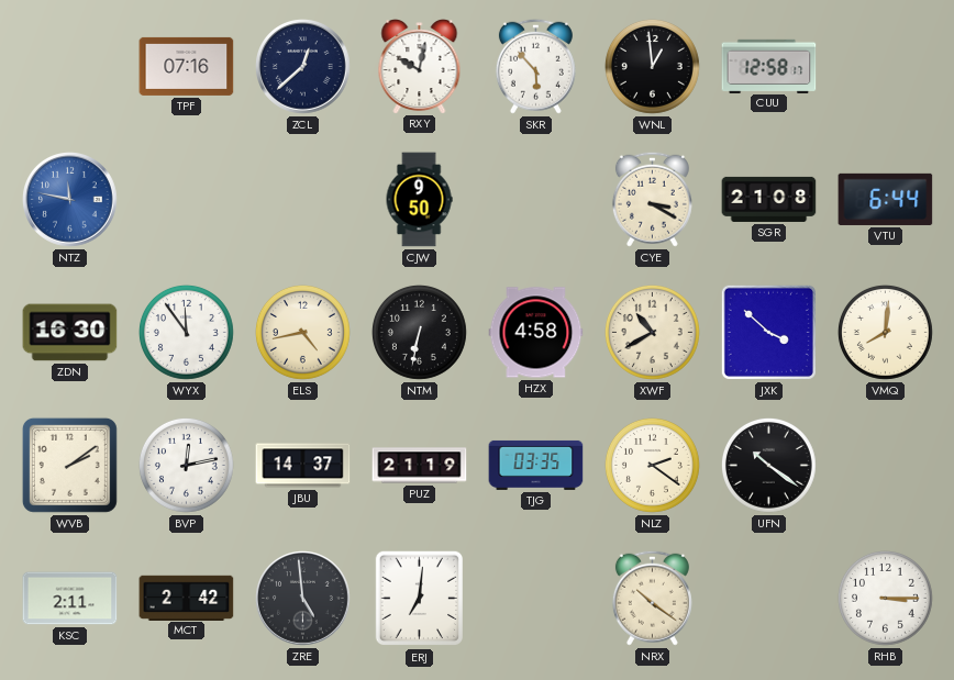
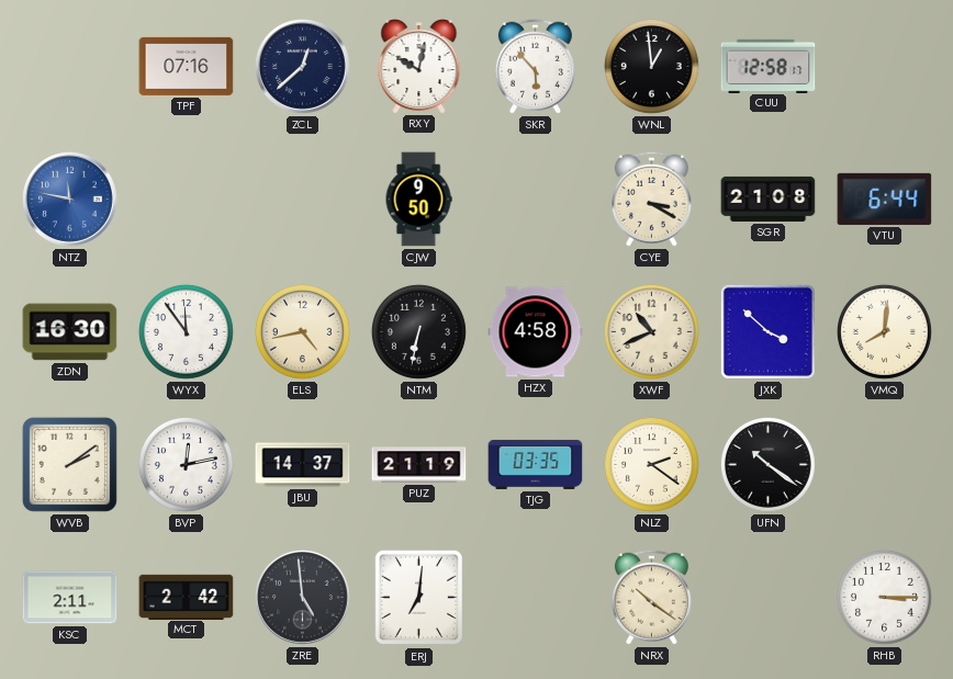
XWF: 10:40 -> 10:41
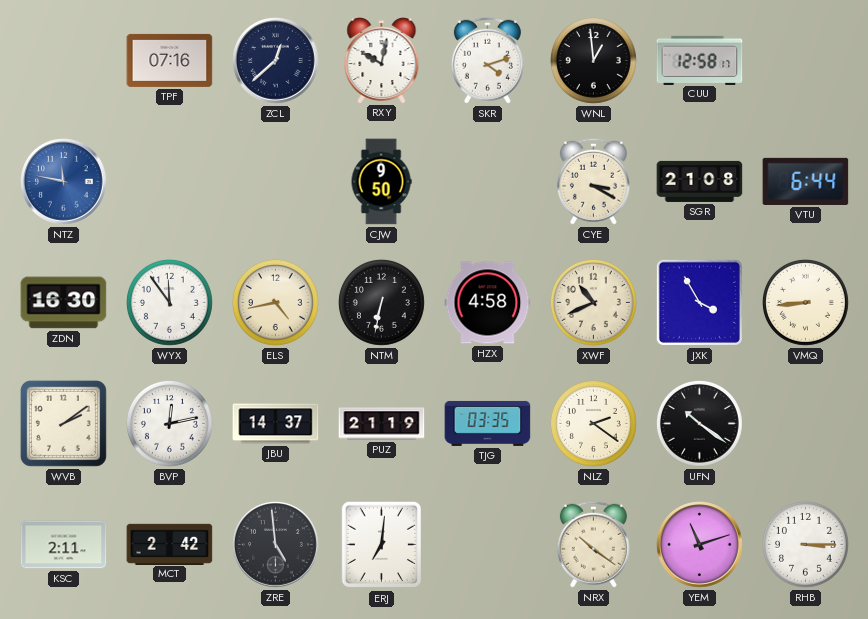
SKR: 5:53 -> 4:12
JXK: 3:52 -> 3:55
VMQ: 8:01 -> 8:44
YEM: none -> 11:12
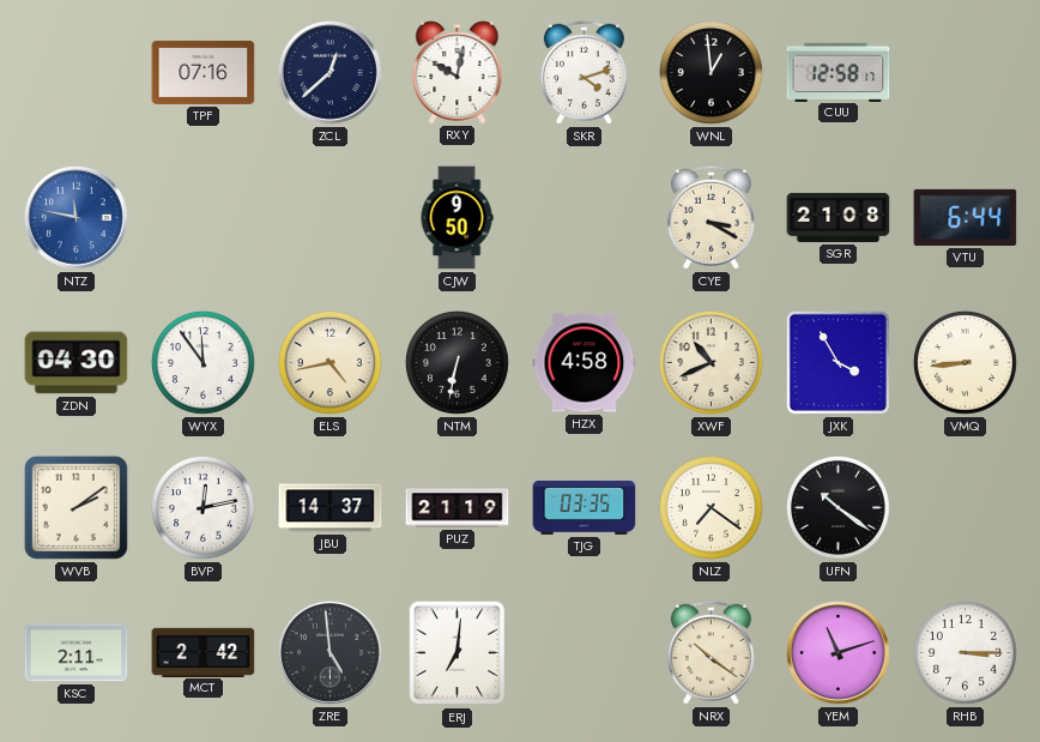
ZDN: 16:30 -> 04:30
NLZ: 2:21 -> 7:21
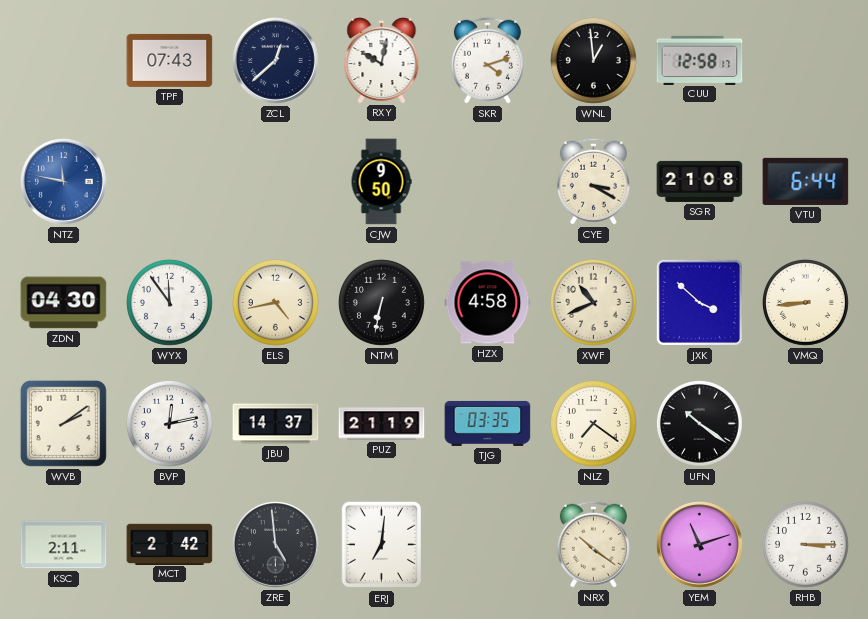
TPF: 07:16 -> 07:43
JXK: 3:55 -> 3:52
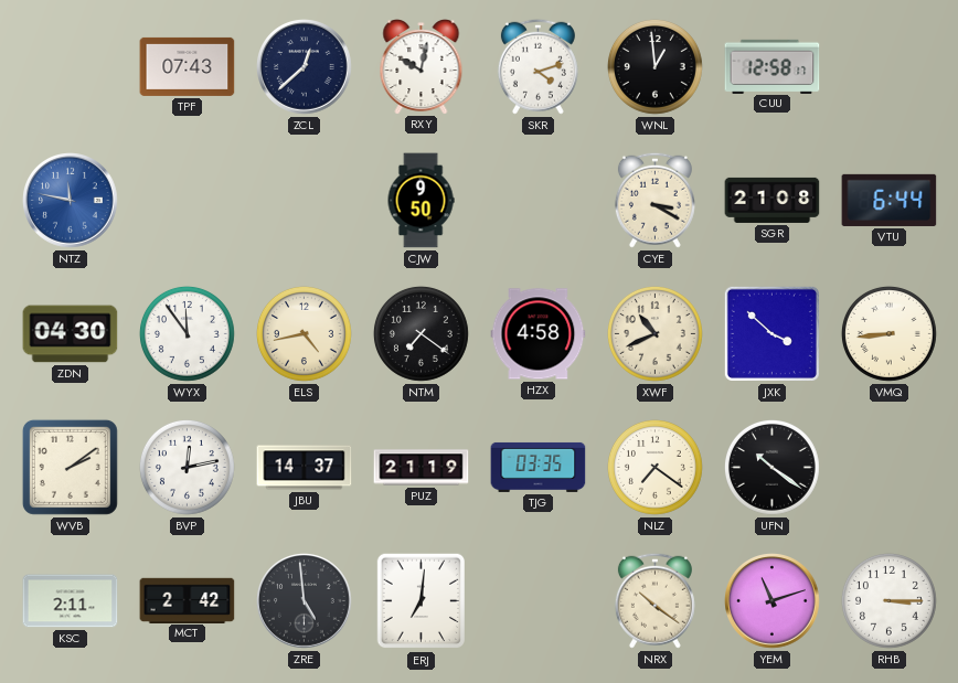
NTM: 6:32 -> 7:21
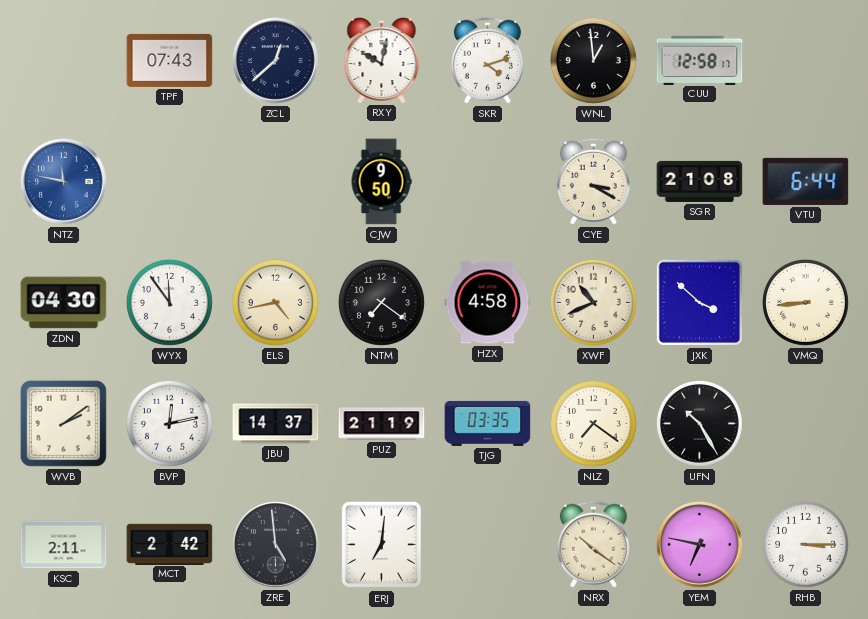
UFN: 10:21 -> 10:25
YEM: 11:12 -> 6:47
